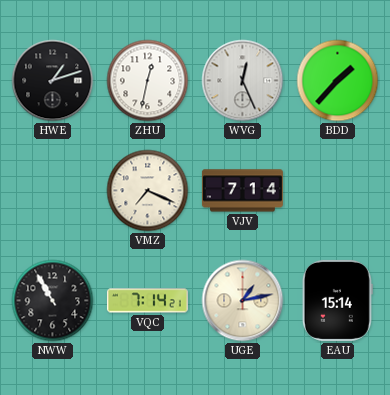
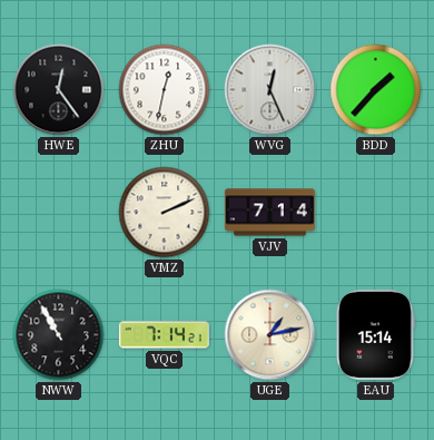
HWE: 1:12 -> 12:24
VMZ: 7:19 -> 2:11
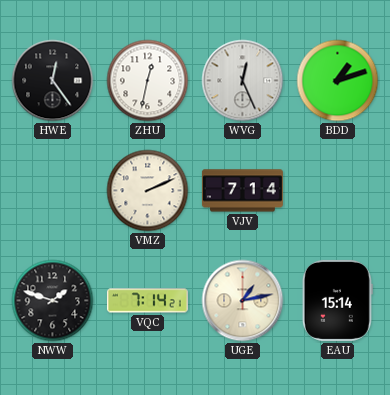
BDD: 1:37 -> 1:12
NWW: 10:55 -> 1:48
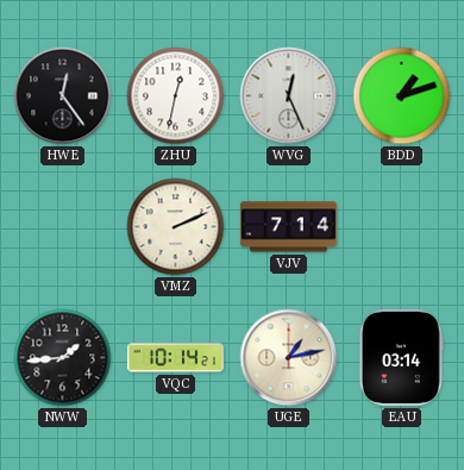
NWW: 1:48 -> 1:44
VQC: 7:14 -> 10:14
EAU: 15:14 -> 03:14
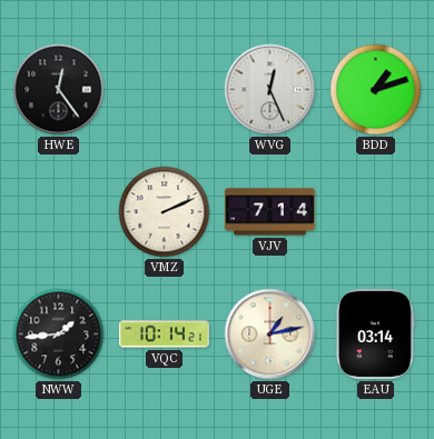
ZHU: 12:32 -> none
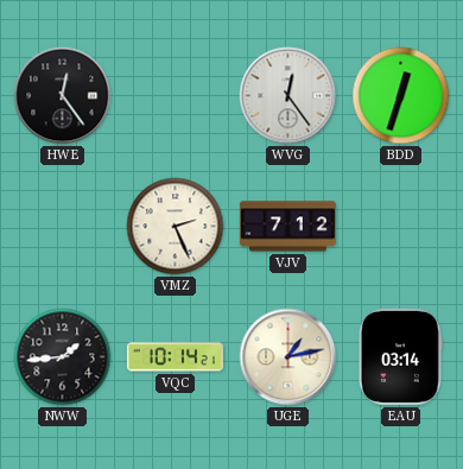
WVG: 12:26 -> 12:24
BDD: 1:12 -> 12:33
VMZ: 2:11 -> 2:26
VJV: 7:14 -> 7:12
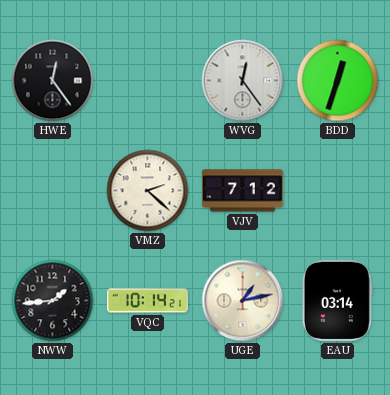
VMZ: 2:26 -> 2:22
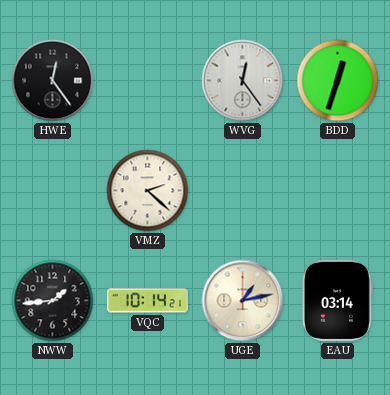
VJV: 7:12 -> none
